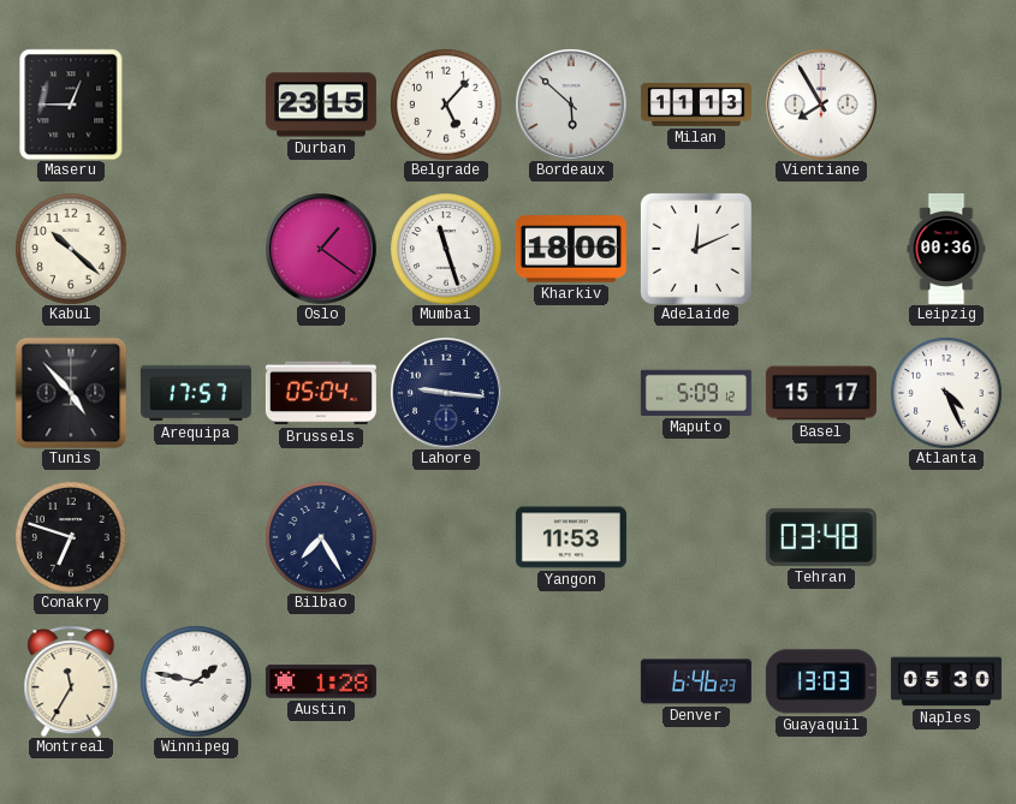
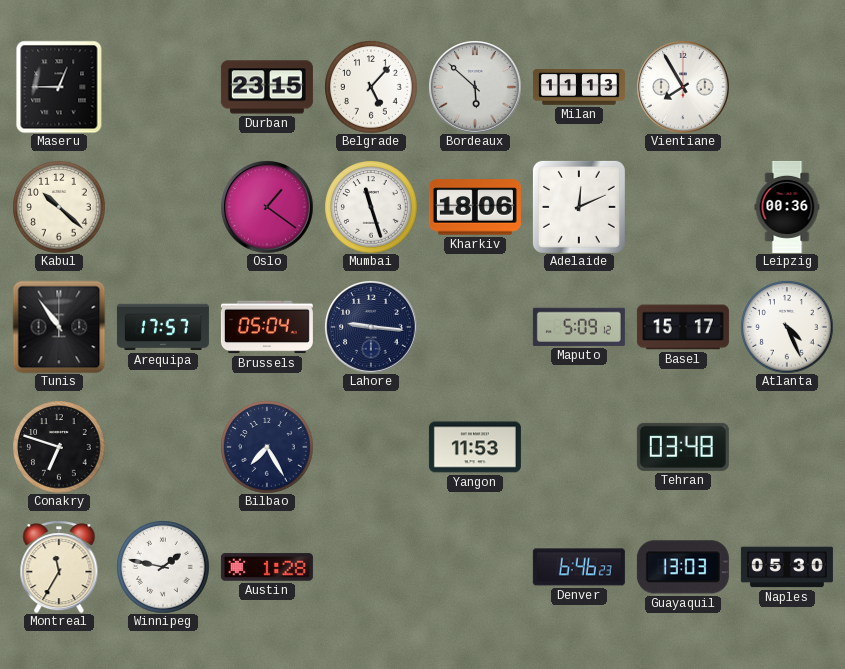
Tunis: 4:53 -> 10:54
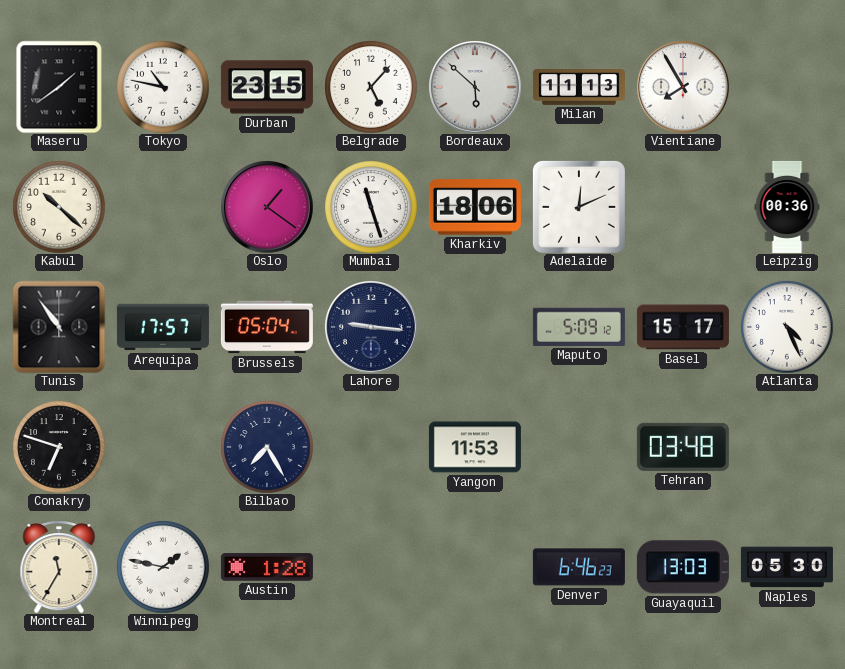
Maseru: 12:45 -> 1:39
Tokyo: none -> 10:47
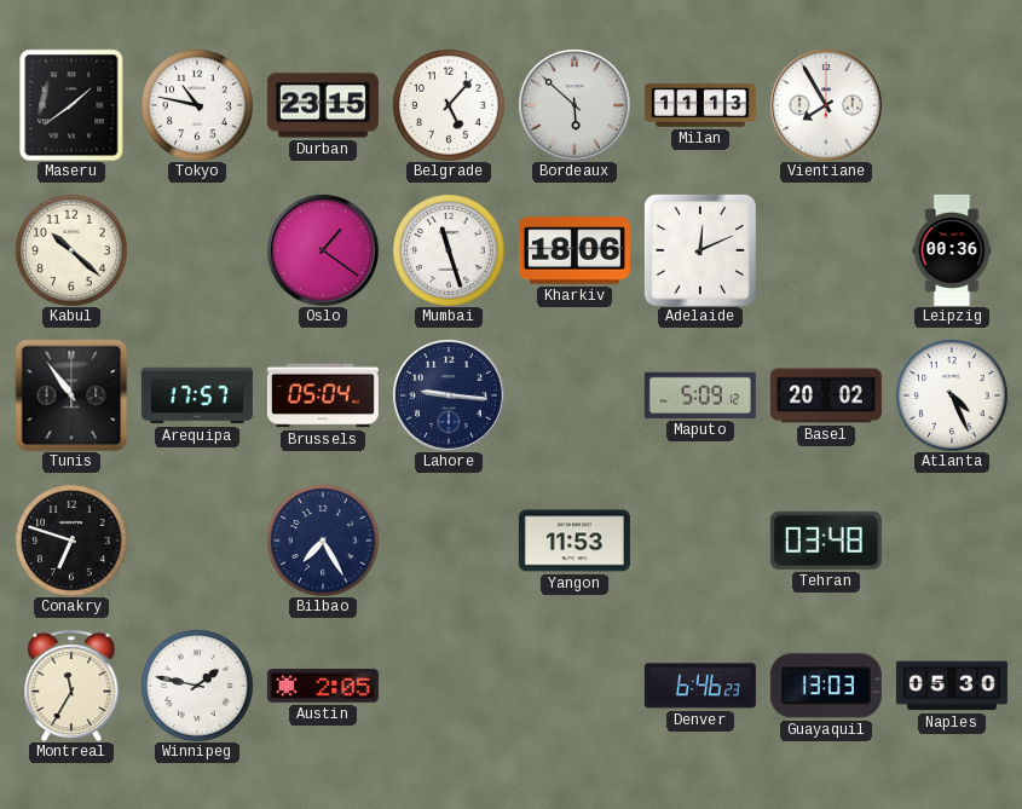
Basel: 15:17 -> 20:02
Austin: 1:28 -> 2:05
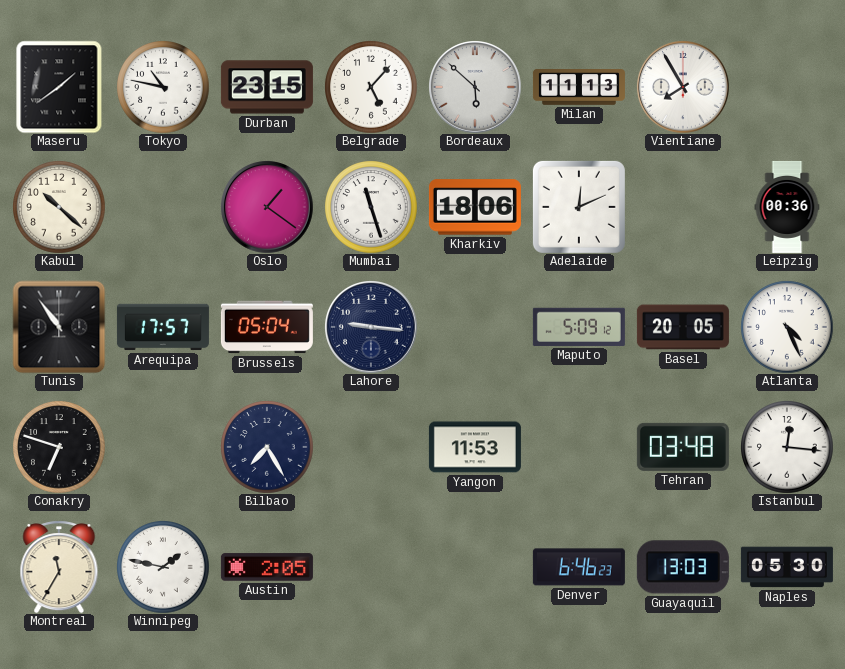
Basel: 20:02 -> 20:05
Istanbul: none -> 12:16
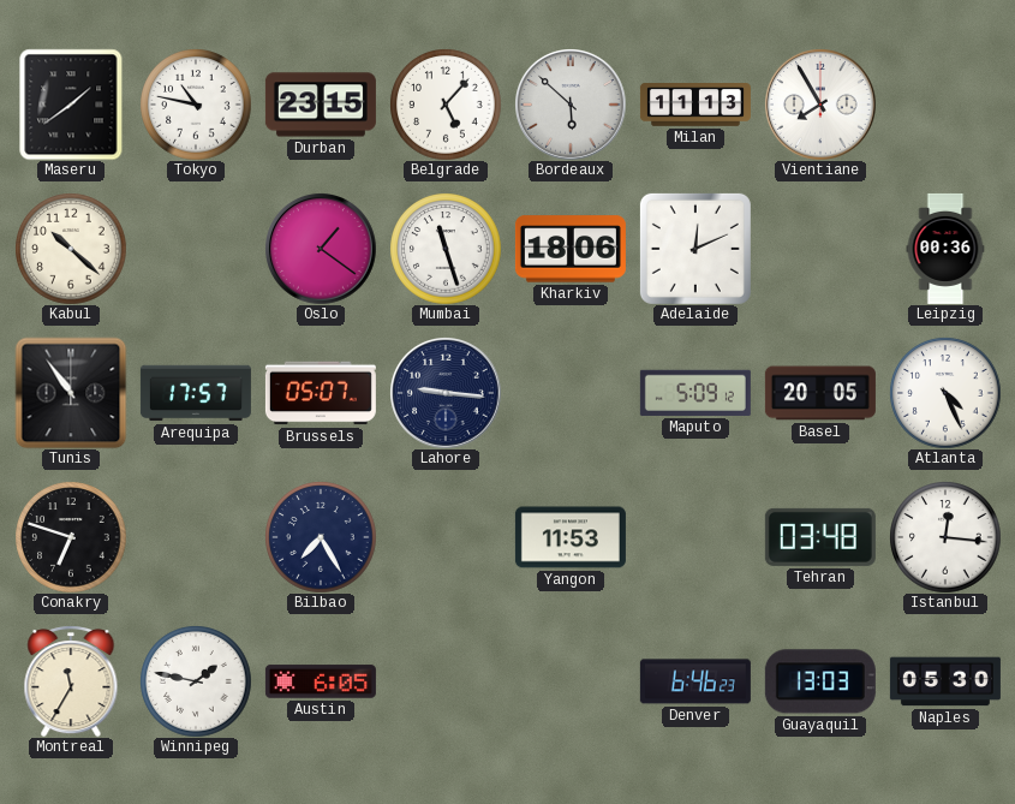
Brussels: 05:04 -> 05:07
Austin: 2:05 -> 6:05
